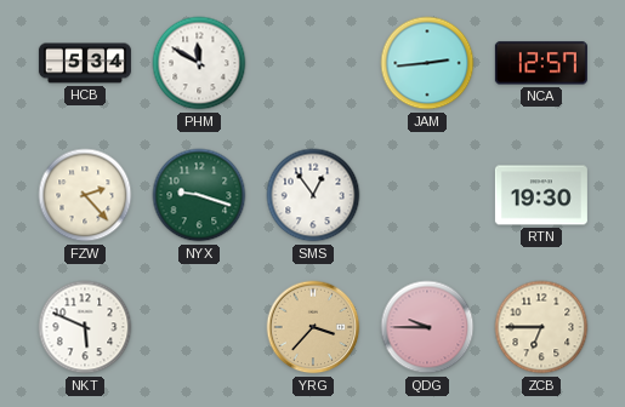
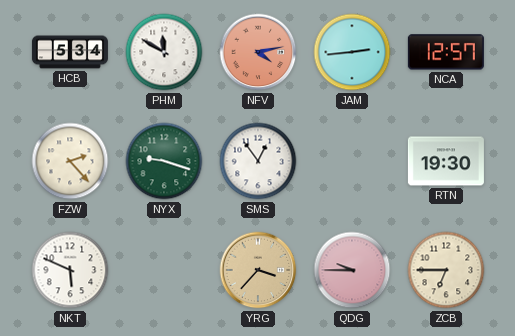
NFV: none -> 4:13
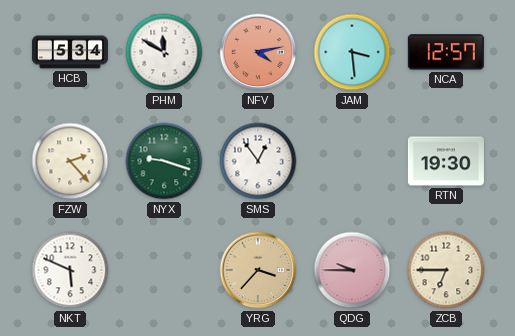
JAM: 2:44 -> 3:29
